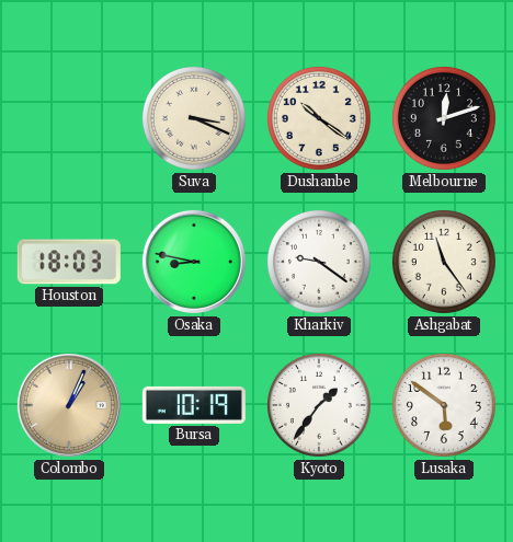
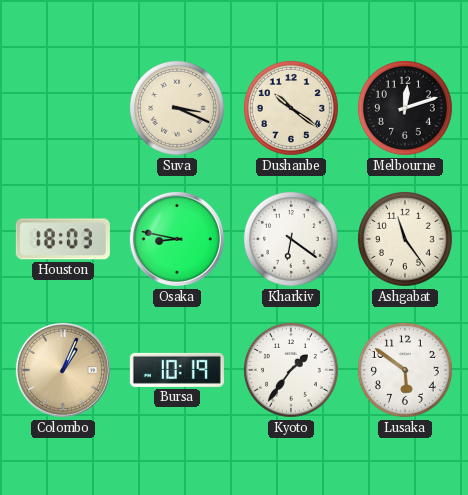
Kharkiv: 9:21 -> 6:21
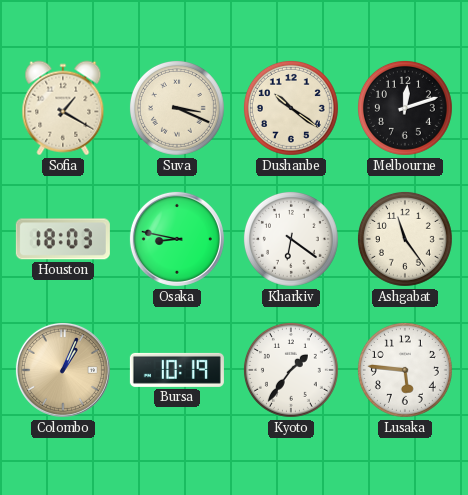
Sofia: none -> 1:20
Lusaka: 5:51 -> 5:46
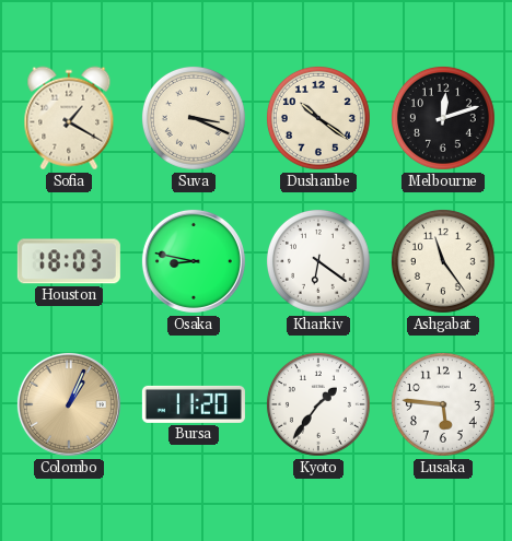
Bursa: 10:19 -> 11:20
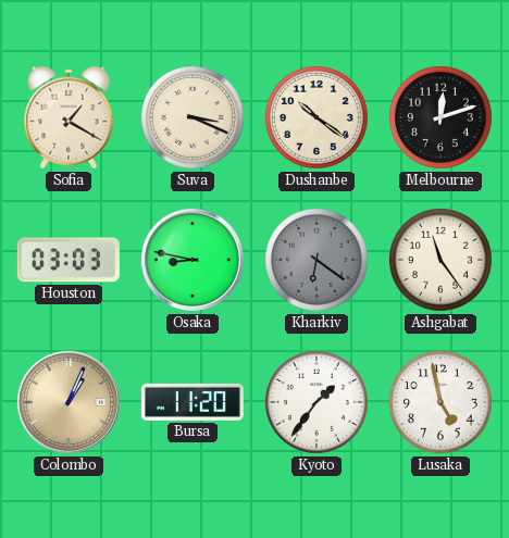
Houston: 18:03 -> 03:03
Kharkiv dial: white -> grey
Lusaka: 5:46 -> 4:58
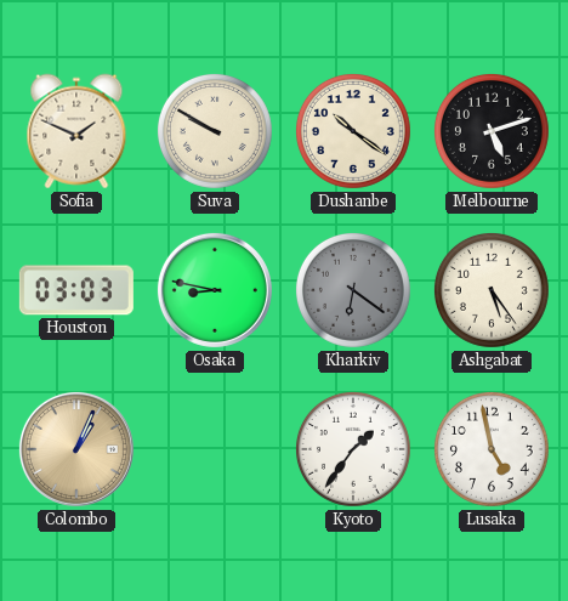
Sofia: 1:20 -> 1:49
Suva: 3:19 -> 9:50
Melbourne: 12:12 -> 5:12
Ashgabat: 11:24 -> 5:24
Bursa: 11:20 -> none
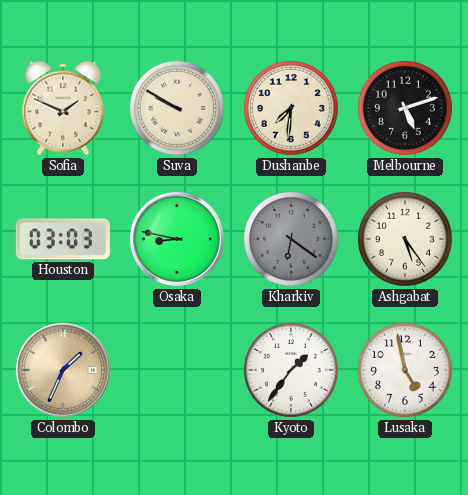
Dushanbe: 10:21 -> 7:31
Colombo: 1:04 -> 1:34
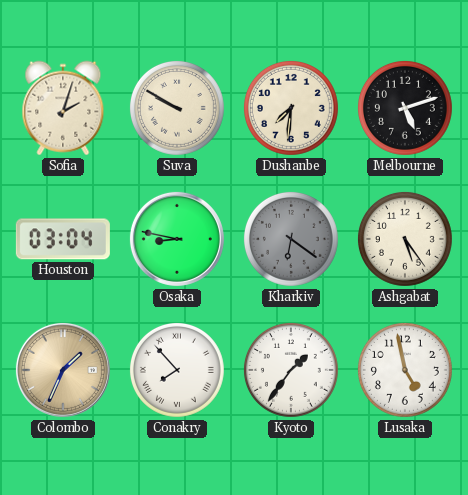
Sofia: 1:49 -> 2:03
Houston: 03:03 -> 03:04
Conakry: none -> 7:53
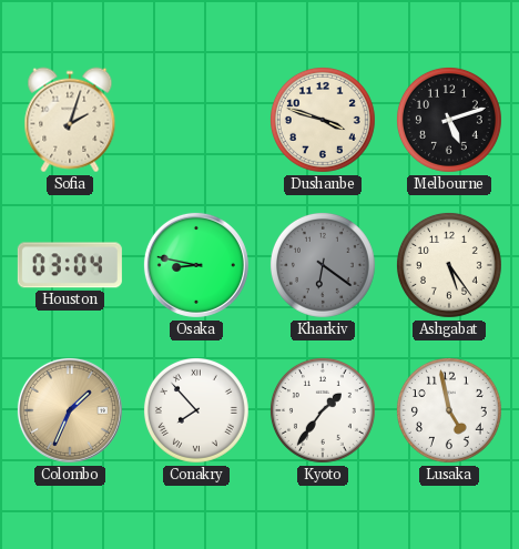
Suva: 9:50 -> none
Dushanbe: 7:31 -> 3:48
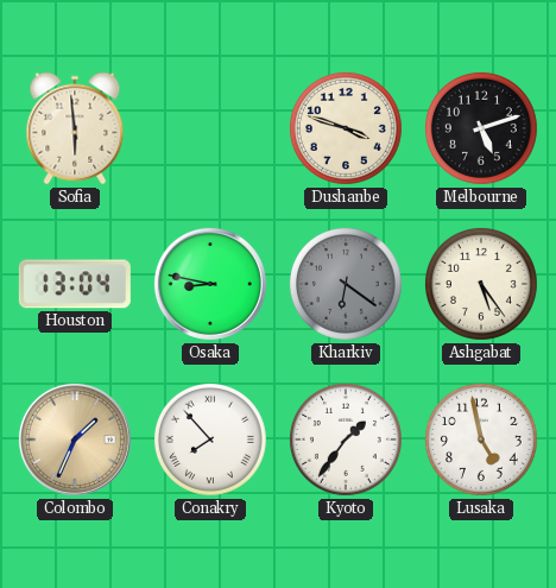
Sofia: 2:03 -> 5:59
Houston: 03:04 -> 13:04
